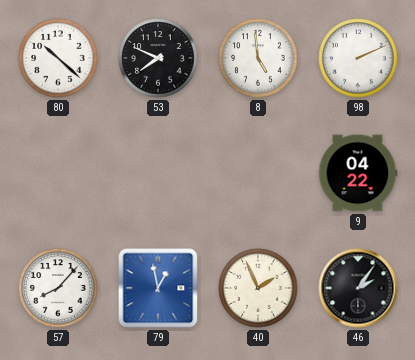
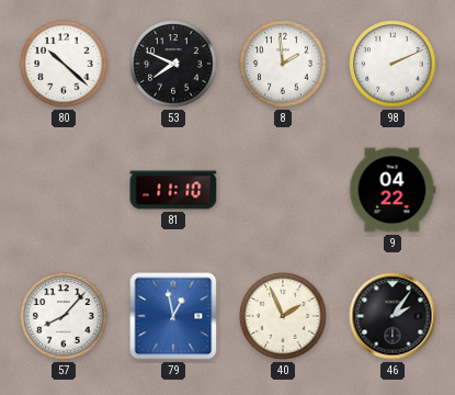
8: 4:59 -> 1:59
81: none -> 11:10
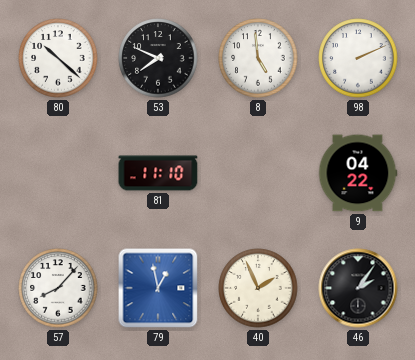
8: 1:59 -> 4:59
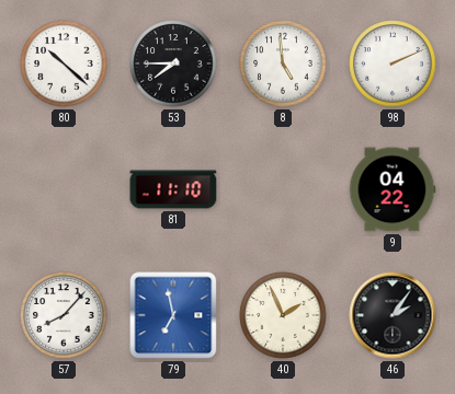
53: 7:49 -> 7:45
79: 12:58 -> 6:58
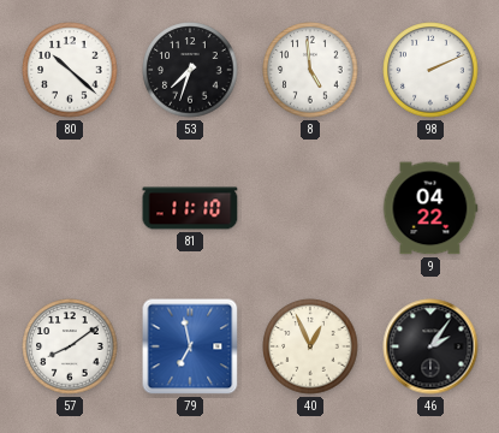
53: 7:45 -> 7:33
57: 8:07 -> 8:09
40: 1:56 -> 12:56
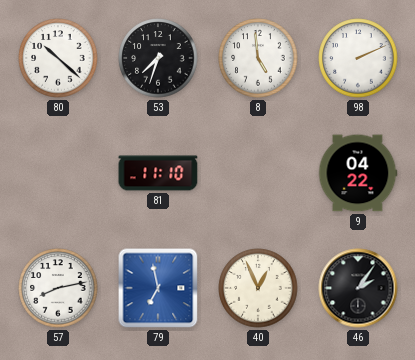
57: 8:09 -> 8:13
